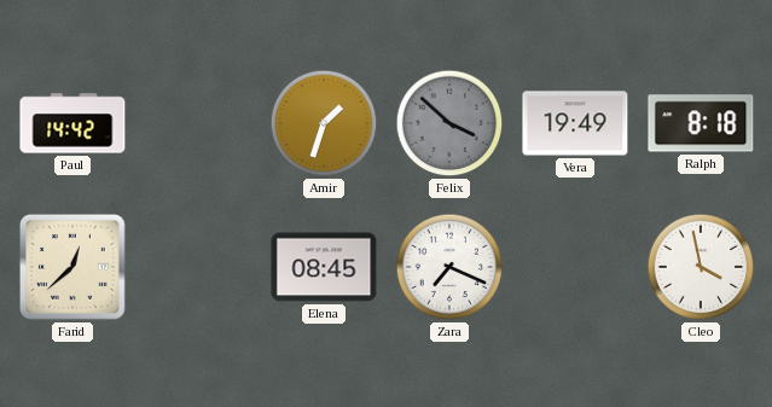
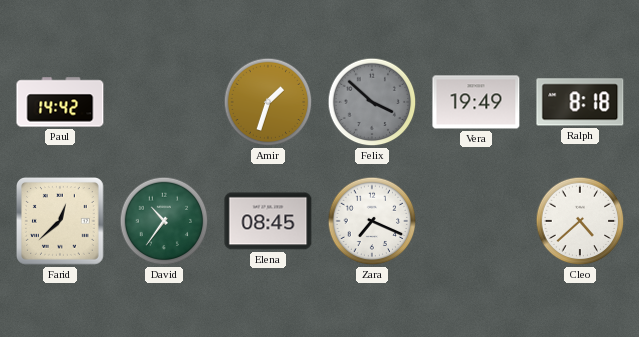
David: none -> 10:36
Cleo: 3:58 -> 4:38
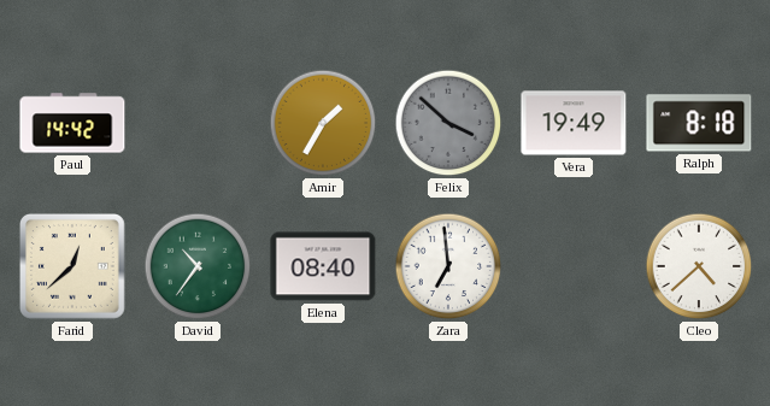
Amir: 1:33 -> 1:35
Elena: 08:45 -> 08:40
Zara: 7:19 -> 6:59
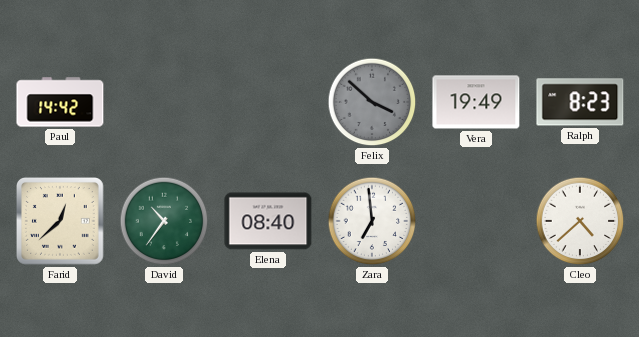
Amir: 1:35 -> none
Ralph: 8:18 -> 8:23
